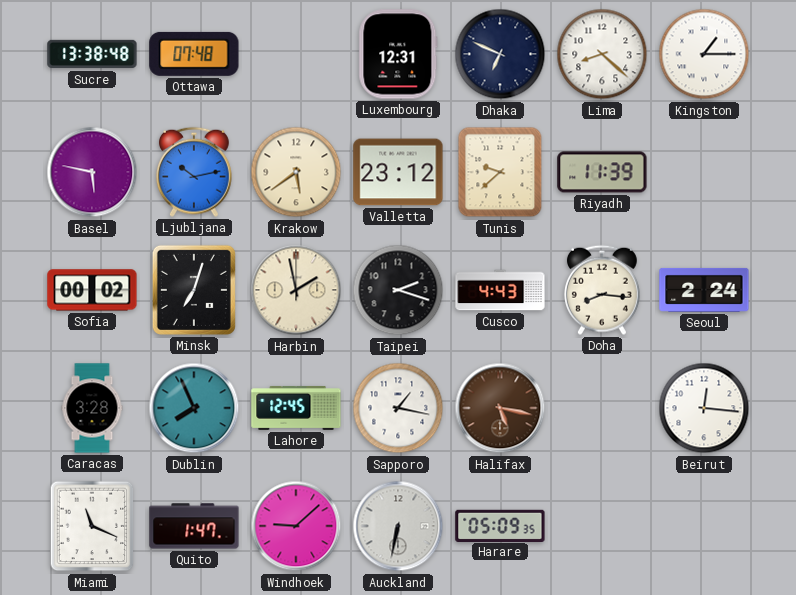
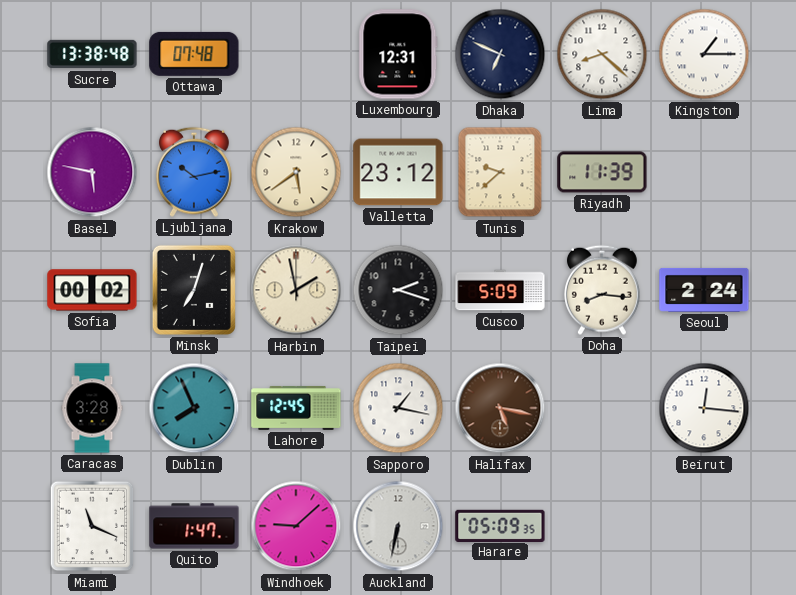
Cusco: 4:43 -> 5:09
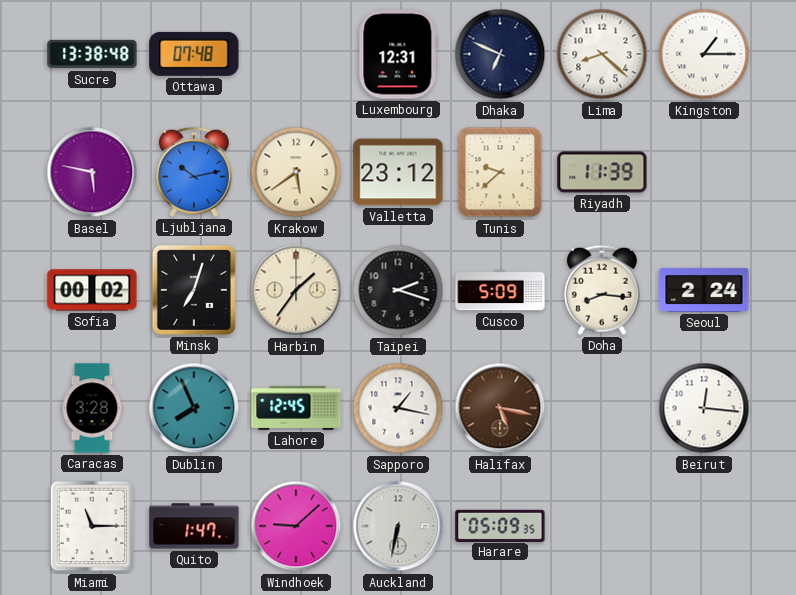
Harbin: 1:58 -> 1:36
Miami: 11:19 -> 11:15
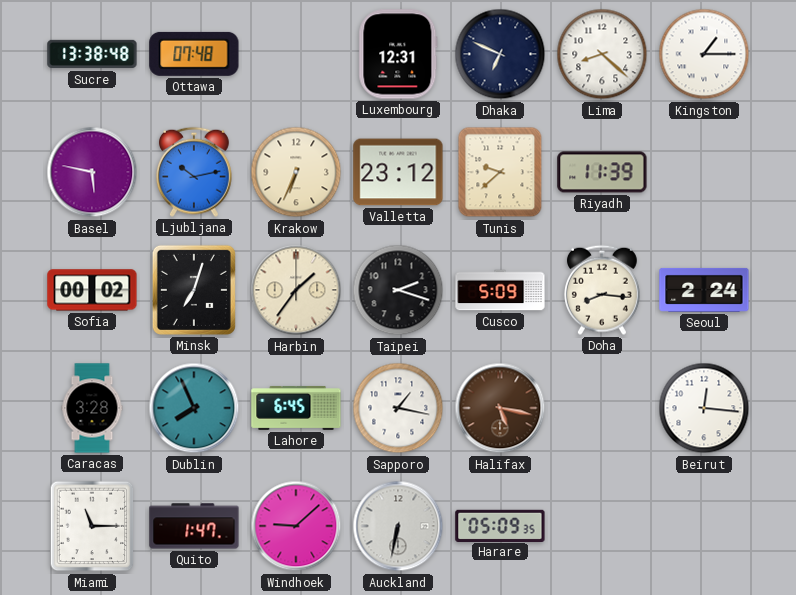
Krakow: 5:39 -> 6:34
Lahore: 12:45 -> 6:45
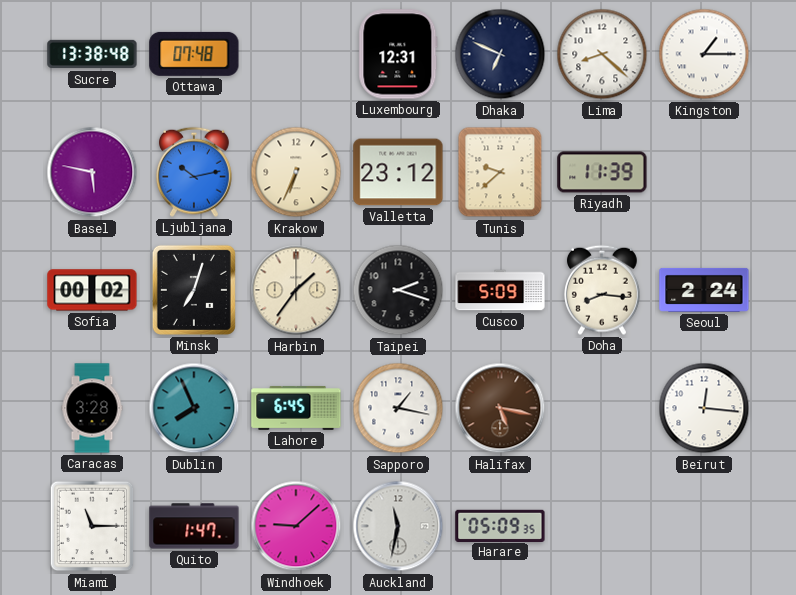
Auckland: 6:32 -> 11:32
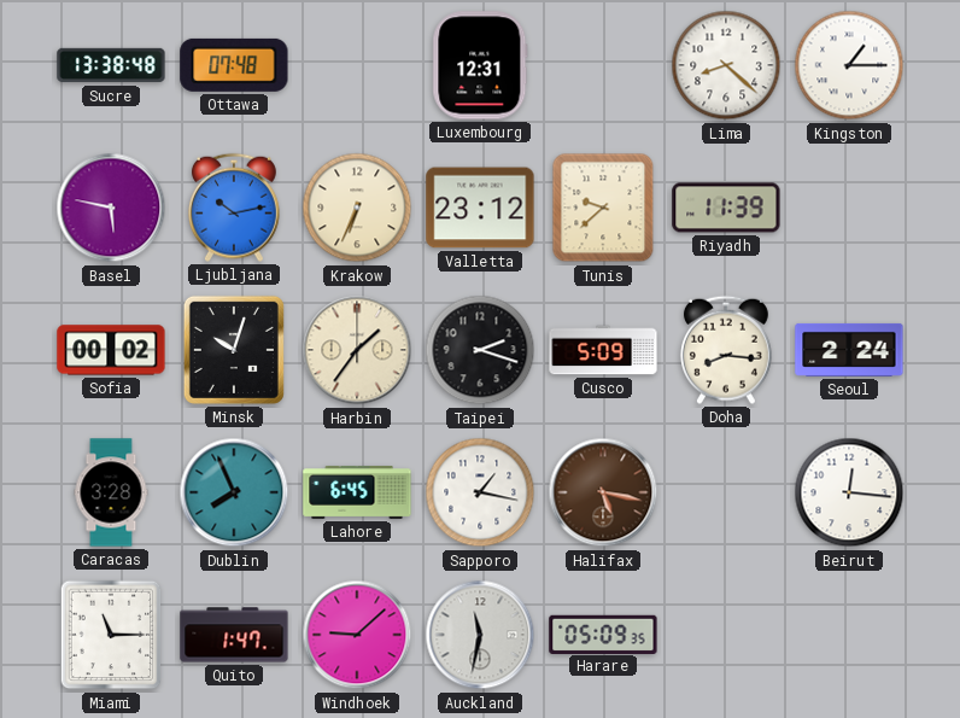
Dhaka: 6:49 -> none
Minsk: 7:03 -> 10:03
